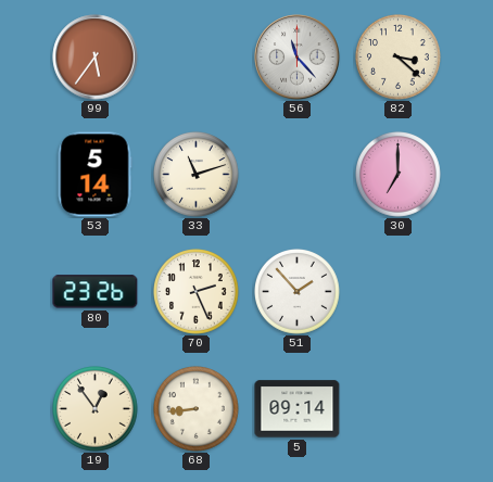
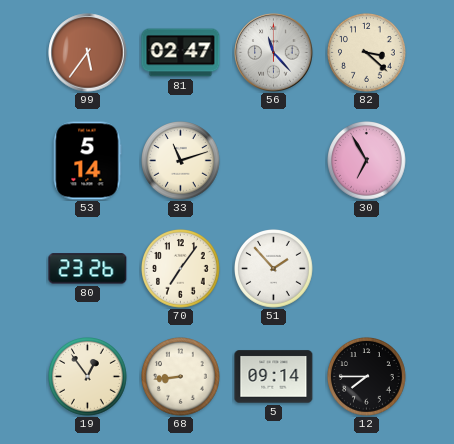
81: none -> 02:47
30: 7:00 -> 6:55
70: 2:26 -> 7:06
12: none -> 7:45
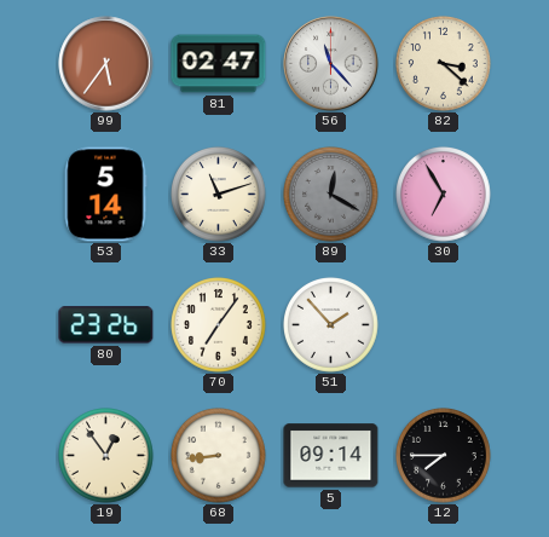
89: none -> 12:20
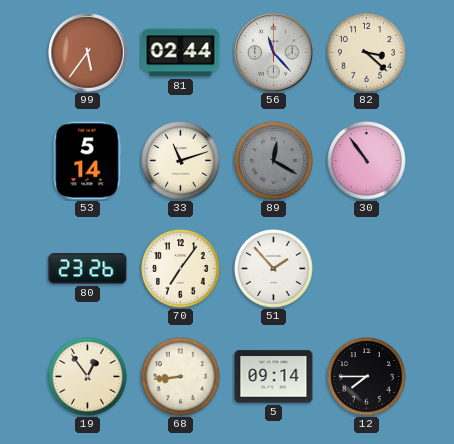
81: 02:47 -> 02:44
30: 6:55 -> 10:54
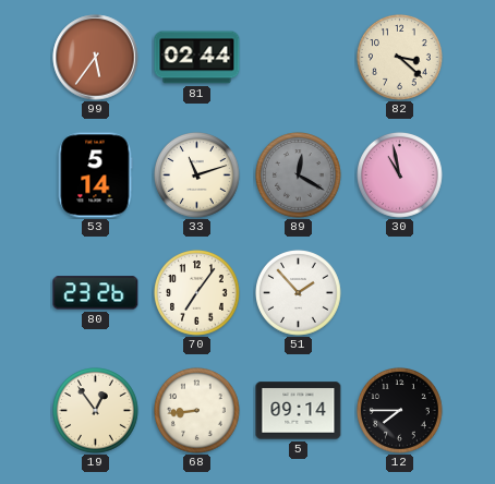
56: 11:23 -> none
30: 10:54 -> 10:58
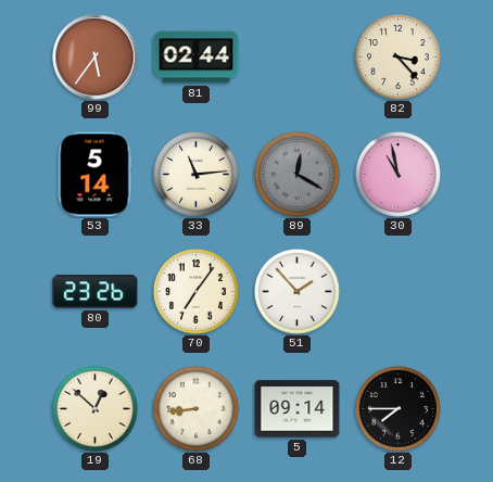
82: 3:22 -> 3:23
33: 11:12 -> 11:14
19: 12:54 -> 12:52
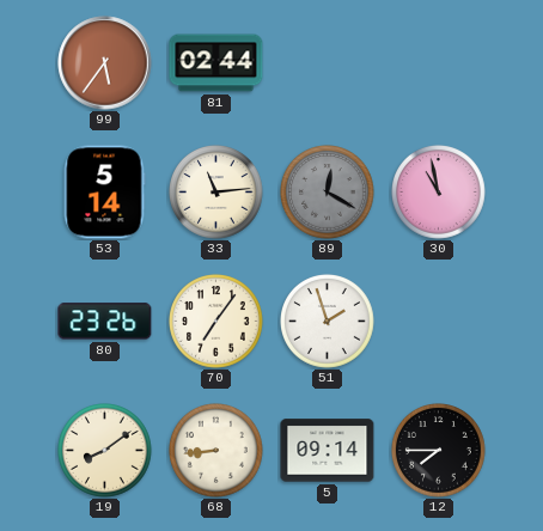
82: 3:23 -> none
51: 1:53 -> 1:57
19: 12:52 -> 8:09
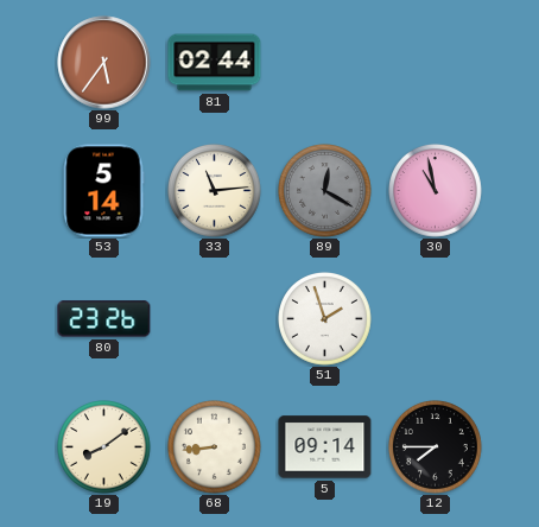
70: 7:06 -> none
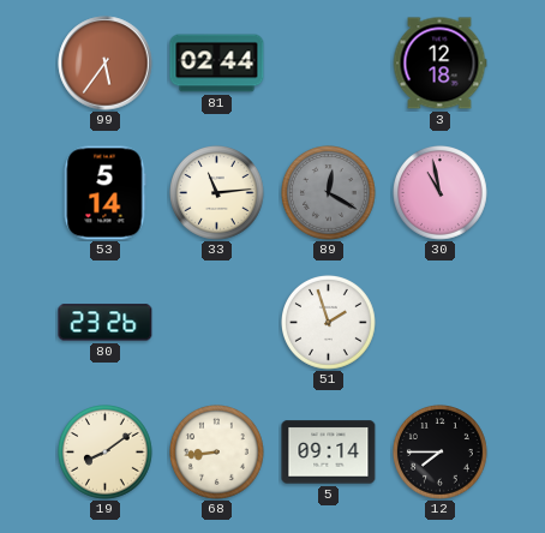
3: none -> 12:18
